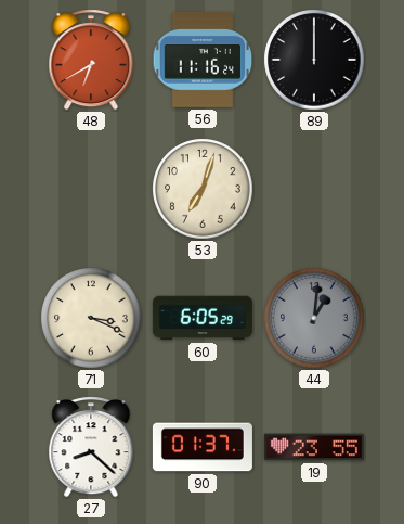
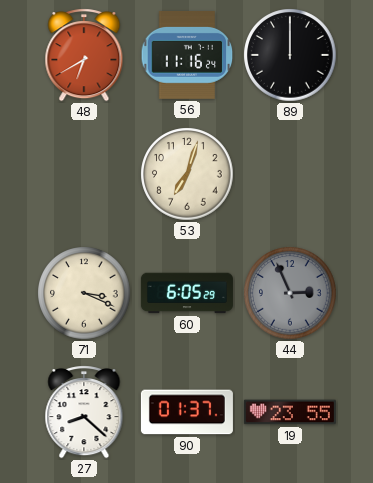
44: 1:01 -> 2:56
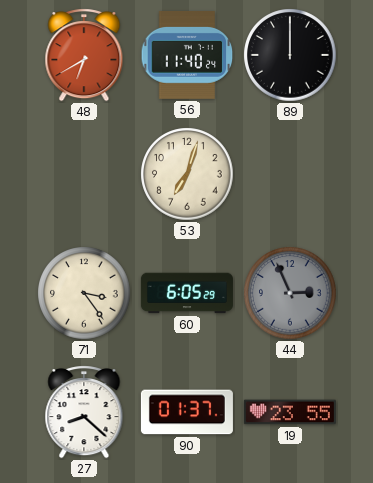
56: 11:16 -> 11:40
71: 3:19 -> 3:24
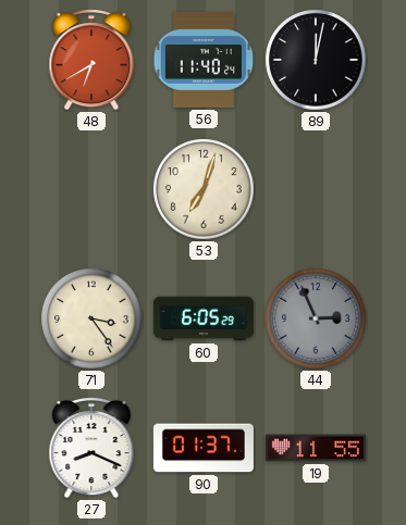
89: 12:00 -> 12:02
27: 8:22 -> 8:19
19: 23:55 -> 11:55
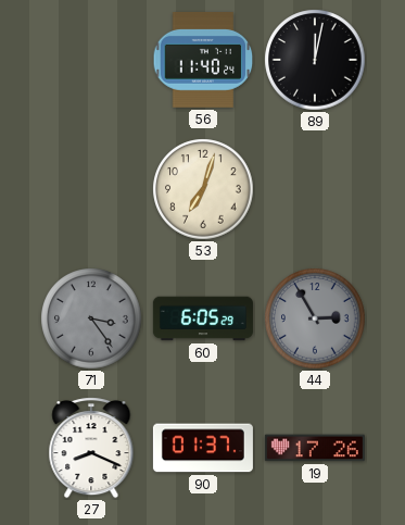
48: 6:40 -> none
71 dial: cream -> grey
44: 2:56 -> 2:55
19: 11:55 -> 17:26
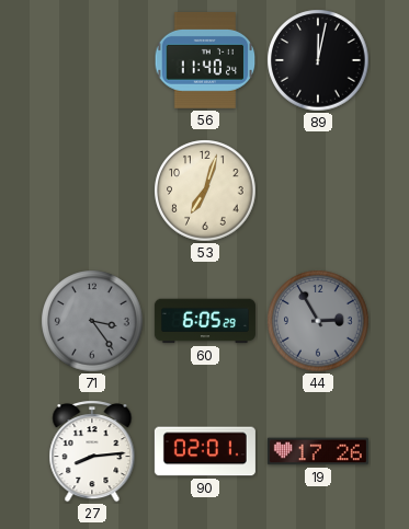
27: 8:19 -> 8:14
90: 01:37 -> 02:01
